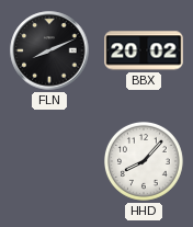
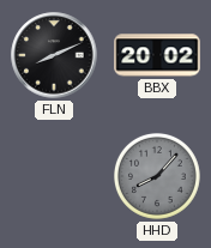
HHD dial: white -> grey
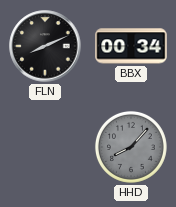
BBX: 20:02 -> 00:34
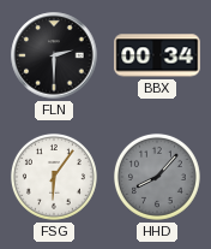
FLN: 8:11 -> 2:30
FSG: none -> 6:06
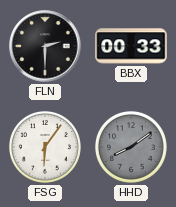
BBX: 00:34 -> 00:33
HHD: 8:07 -> 8:09
